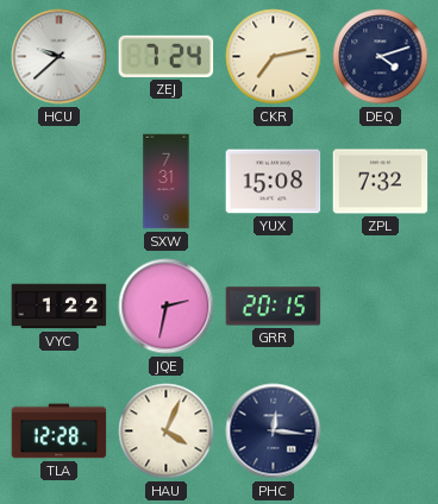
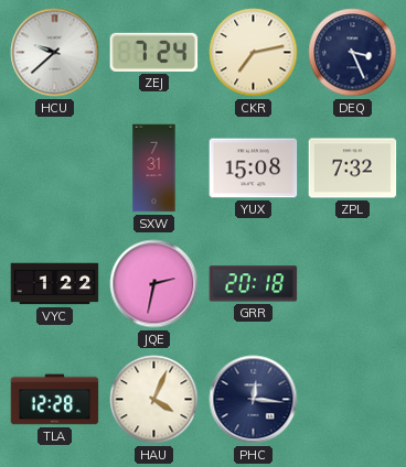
DEQ: 4:12 -> 3:26
GRR: 20:15 -> 20:18
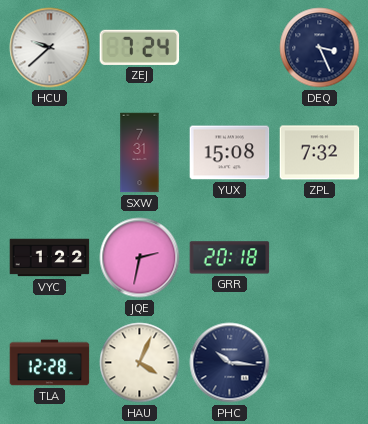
CKR: 7:13 -> none
PHC: 12:16 -> 10:16
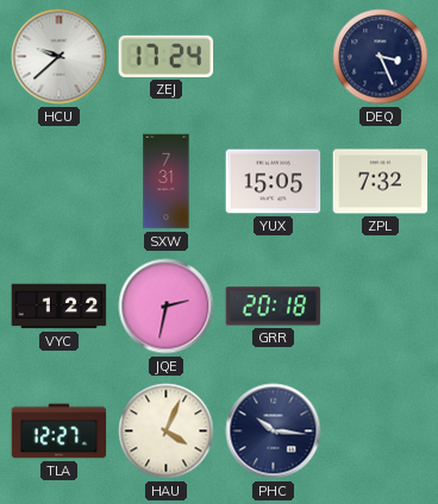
ZEJ: 7:24 -> 17:24
YUX: 15:08 -> 15:05
TLA: 12:28 -> 12:27
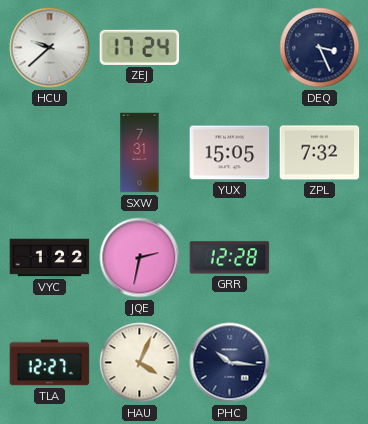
GRR: 20:18 -> 12:28
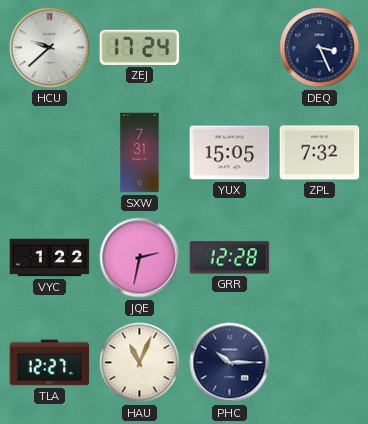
HAU: 4:04 -> 11:04
PHC: 10:16 -> 10:15
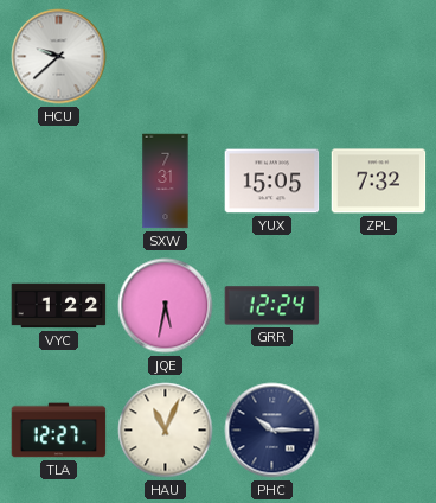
ZEJ: 17:24 -> none
DEQ: 3:26 -> none
JQE: 2:32 -> 5:32
GRR: 12:28 -> 12:24
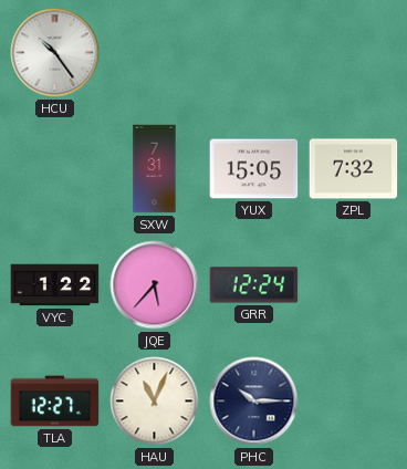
HCU: 9:38 -> 10:24
JQE: 5:32 -> 5:37
